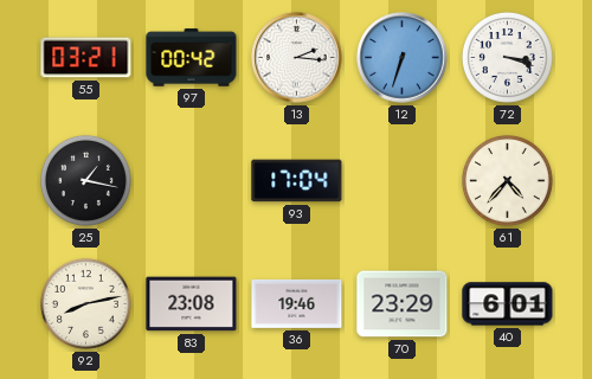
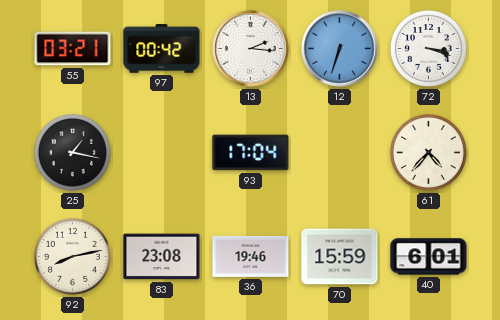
70: 23:29 -> 15:59
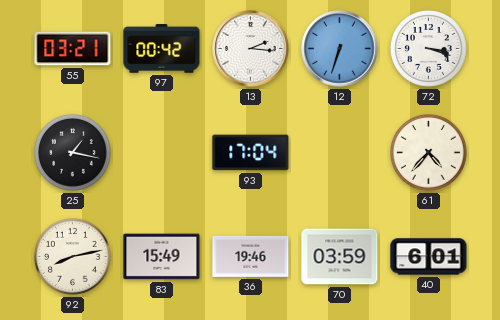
83: 23:08 -> 15:49
70: 15:59 -> 03:59
